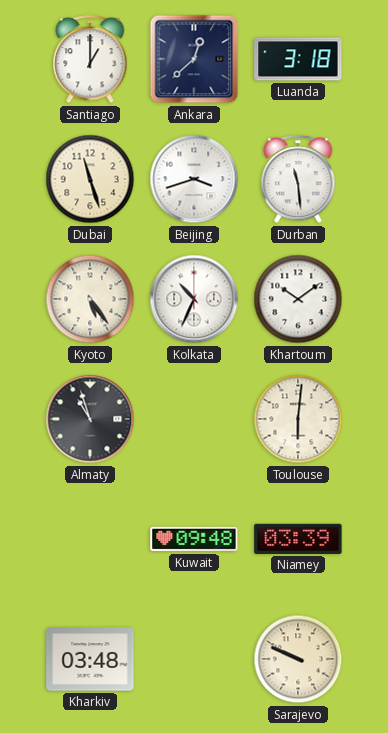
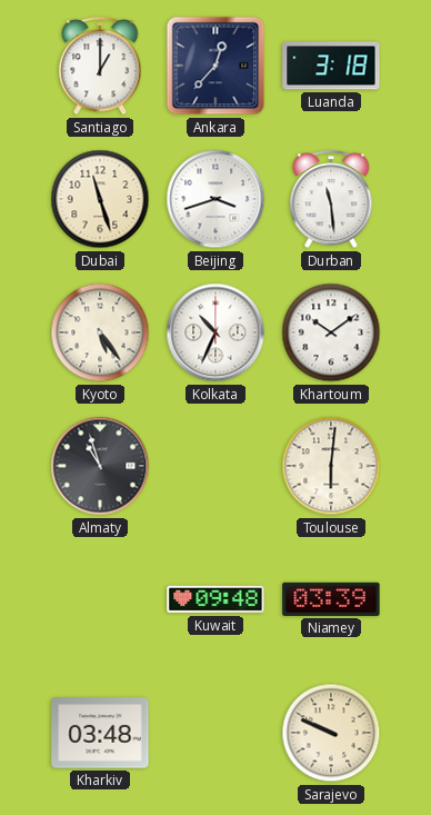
Ankara: 12:38 -> 12:37
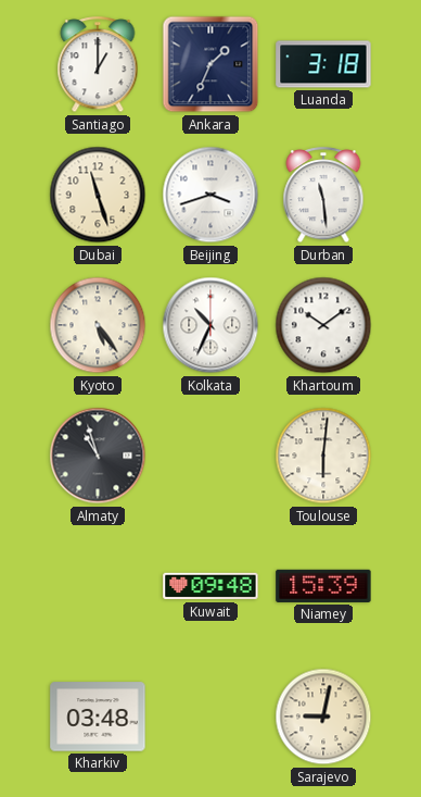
Ankara: 12:37 -> 1:34
Niamey: 03:39 -> 15:39
Sarajevo: 9:49 -> 9:02
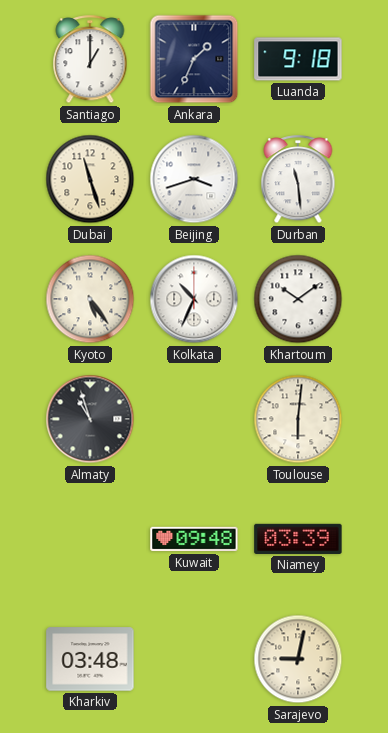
Luanda: 3:18 -> 9:18
Niamey: 15:39 -> 03:39
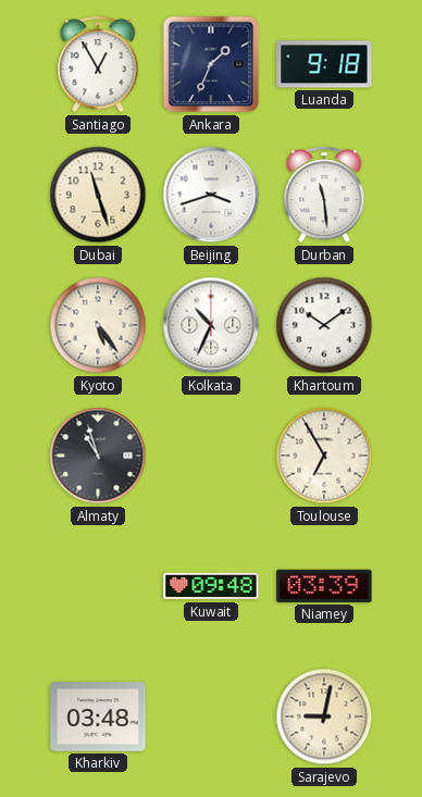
Santiago: 1:00 -> 12:55
Toulouse: 6:01 -> 6:55
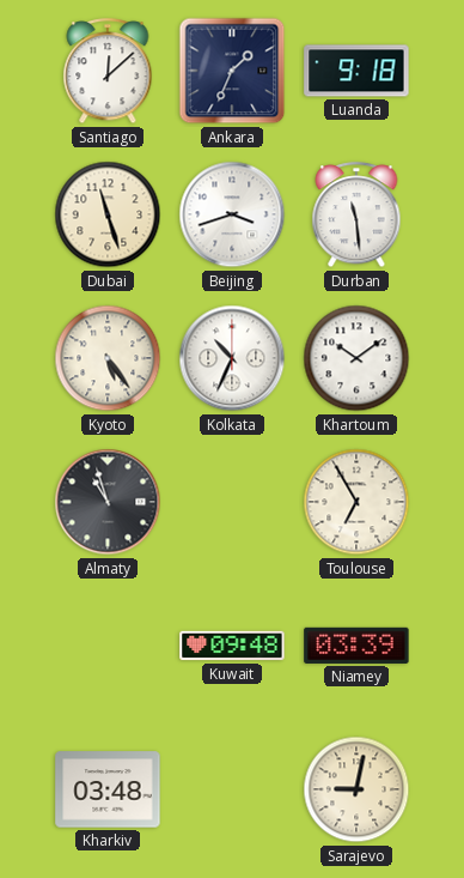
Santiago: 12:55 -> 12:08
